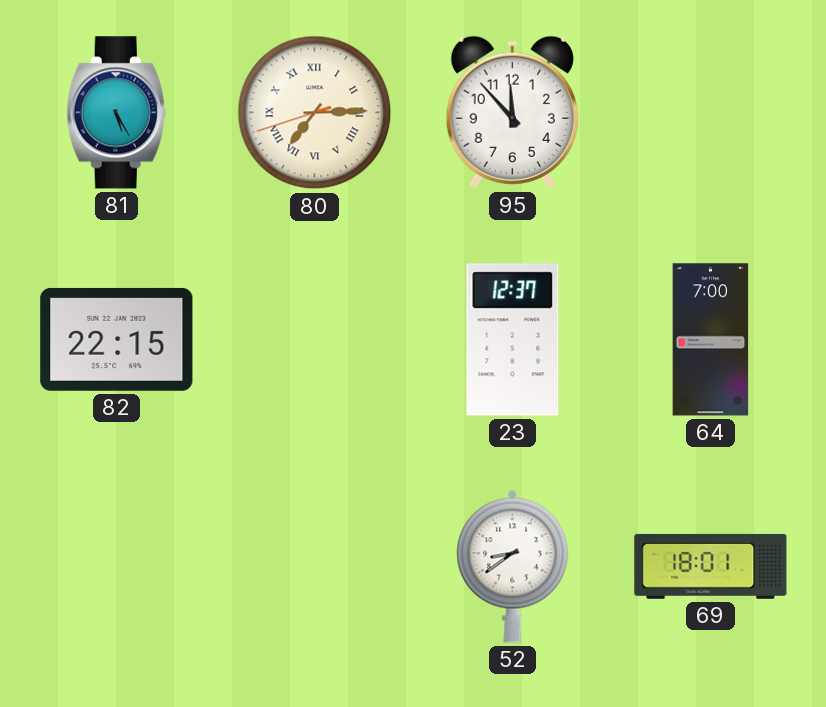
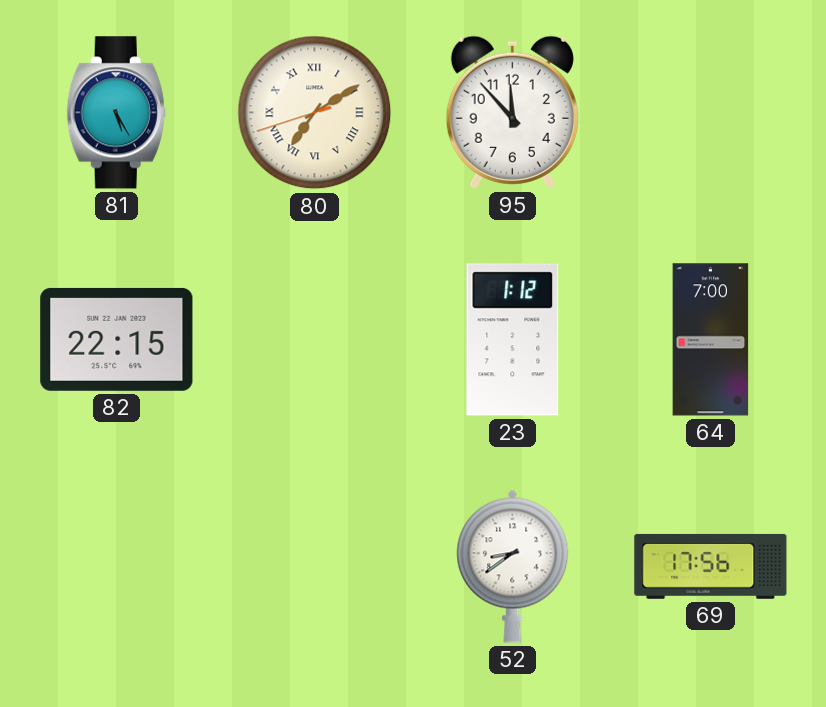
80: 7:14 -> 7:09
23: 12:37 -> 1:12
69: 18:01 -> 17:56
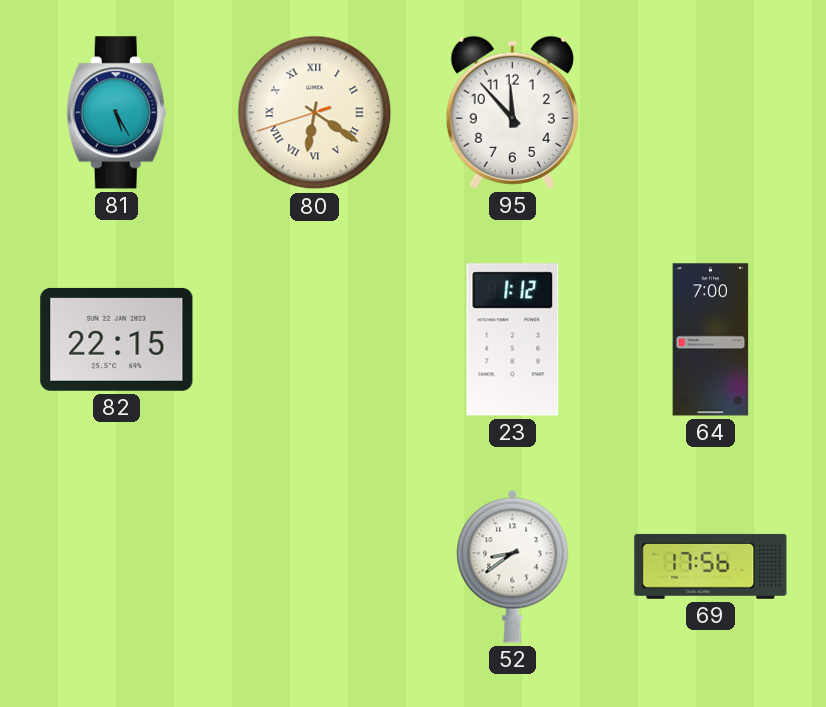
80: 7:09 -> 6:20
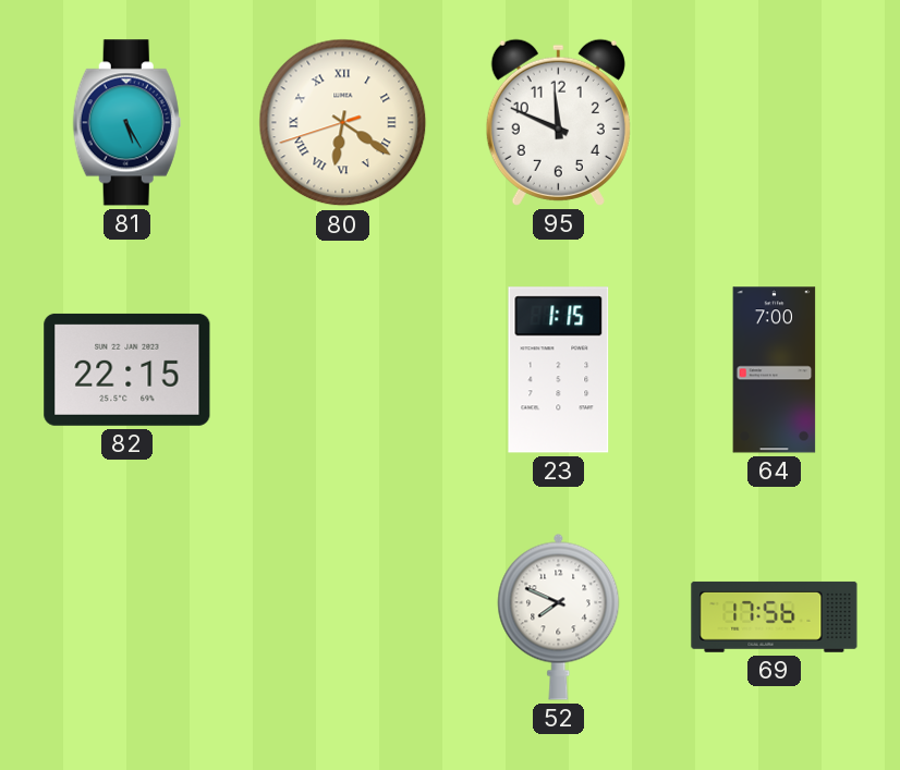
95: 11:53 -> 11:49
23: 1:12 -> 1:15
52: 8:39 -> 7:49
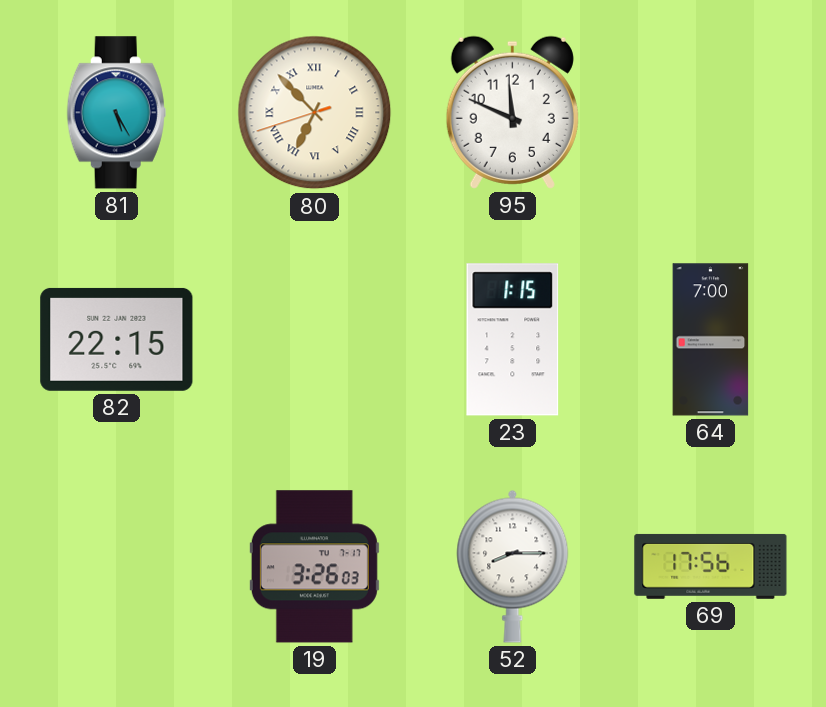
80: 6:20 -> 6:52
19: none -> 3:26
52: 7:49 -> 8:15
